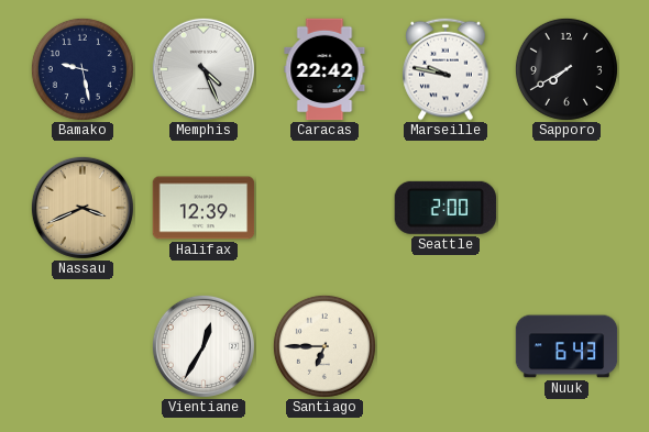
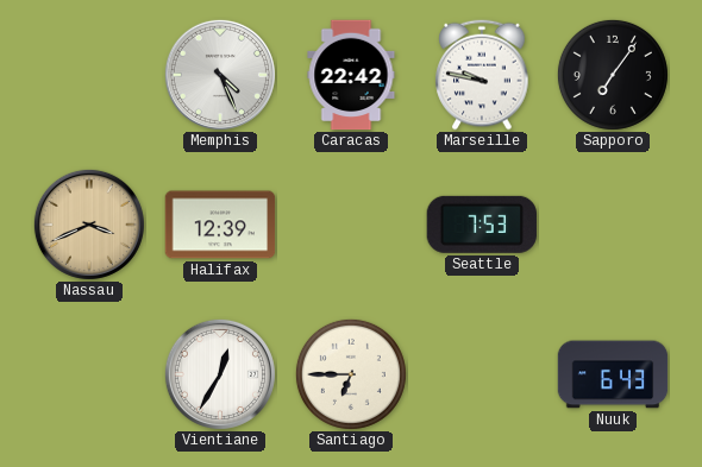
Bamako: 9:28 -> none
Sapporo: 7:40 -> 7:06
Seattle: 2:00 -> 7:53
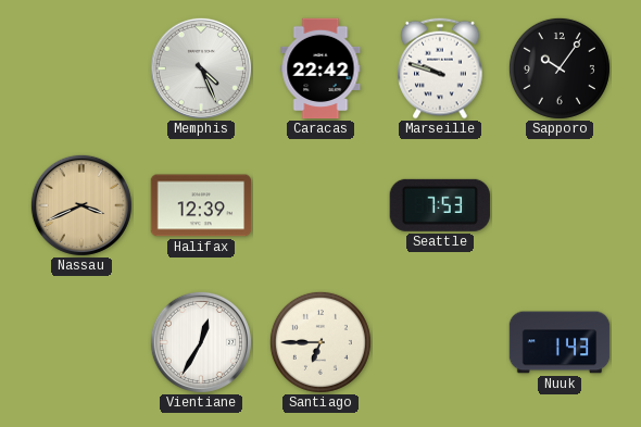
Marseille: 9:47 -> 9:48
Sapporo: 7:06 -> 10:06
Nuuk: 6:43 -> 1:43
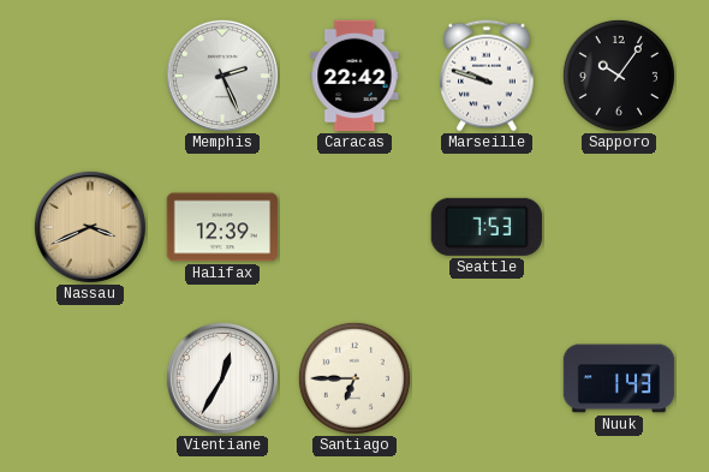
Memphis: 4:26 -> 2:26
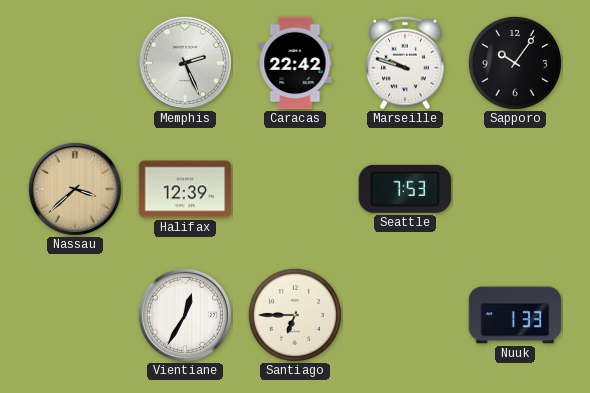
Nassau: 3:41 -> 3:38
Nuuk: 1:43 -> 1:33
